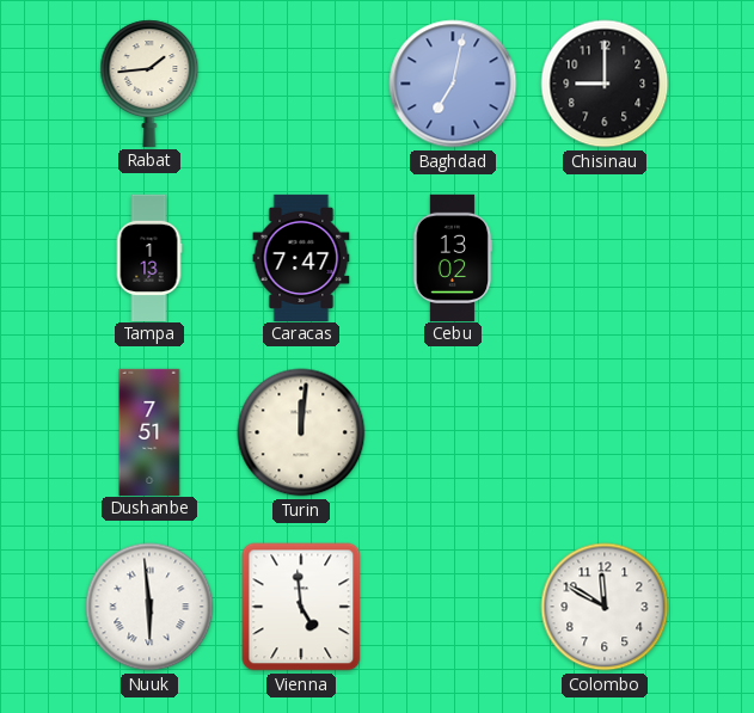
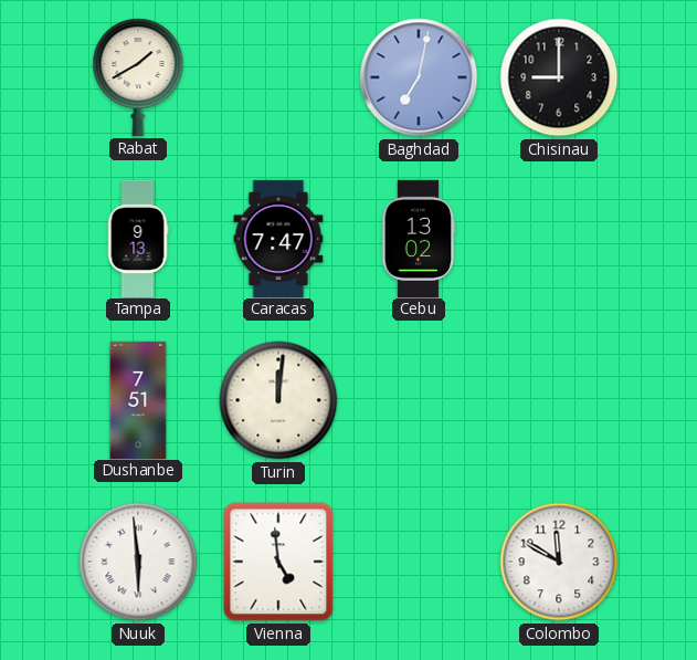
Rabat: 1:44 -> 1:40
Tampa: 1:13 -> 9:13
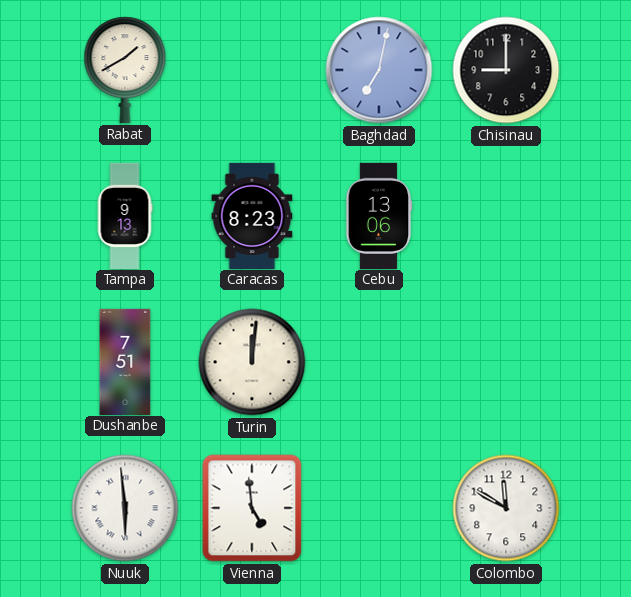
Caracas: 7:47 -> 8:23
Cebu: 13:02 -> 13:06
